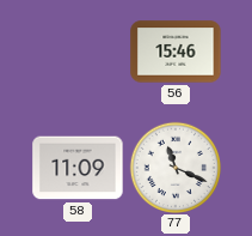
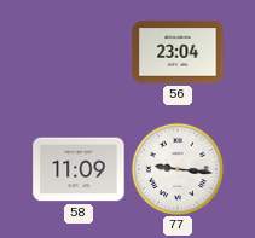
56: 15:46 -> 23:04
77: 11:19 -> 9:16
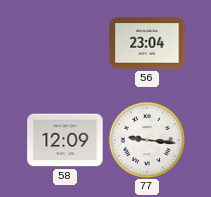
58: 11:09 -> 12:09
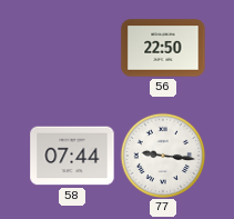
56: 23:04 -> 22:50
58: 12:09 -> 07:44
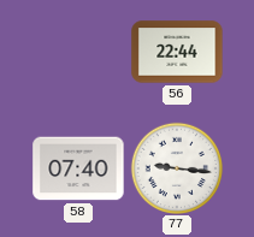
56: 22:50 -> 22:44
58: 07:44 -> 07:40
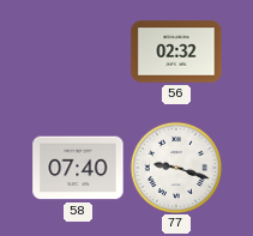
56: 22:44 -> 02:32
77: 9:16 -> 9:18
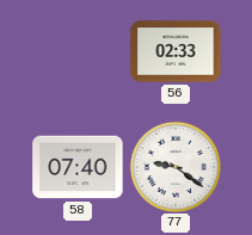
56: 02:32 -> 02:33
77: 9:18 -> 9:21
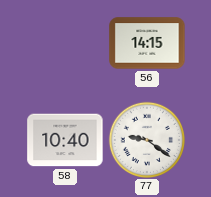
56: 02:33 -> 14:15
58: 07:40 -> 10:40
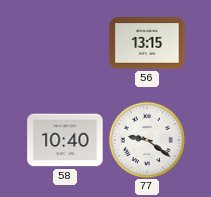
56: 14:15 -> 13:15
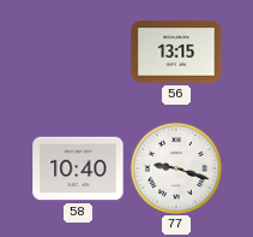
77: 9:21 -> 9:18
